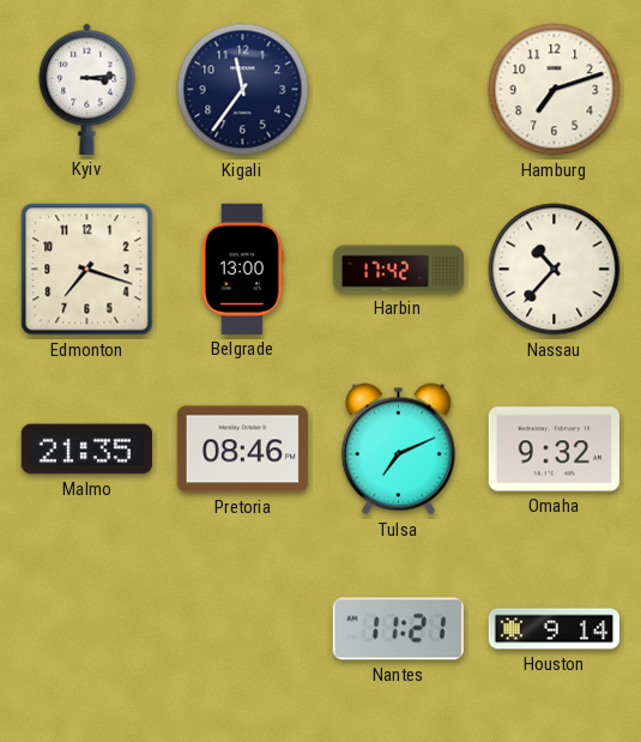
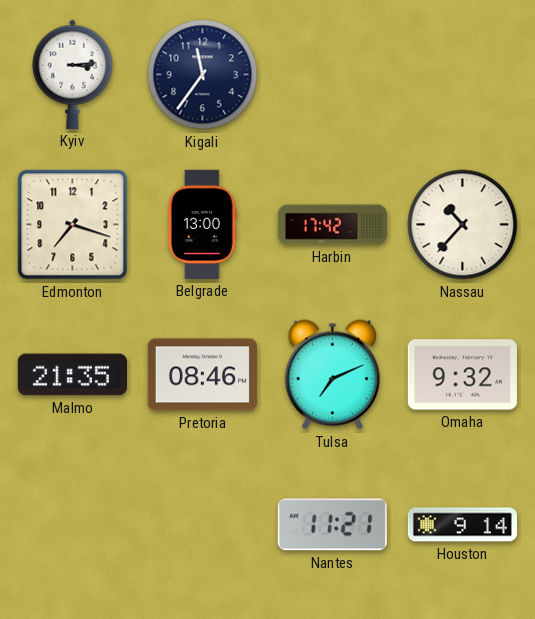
Hamburg: 7:12 -> none
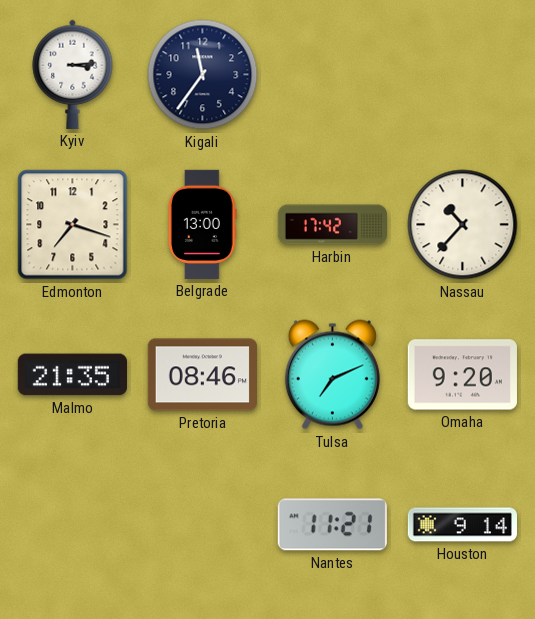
Omaha: 9:32 -> 9:20
